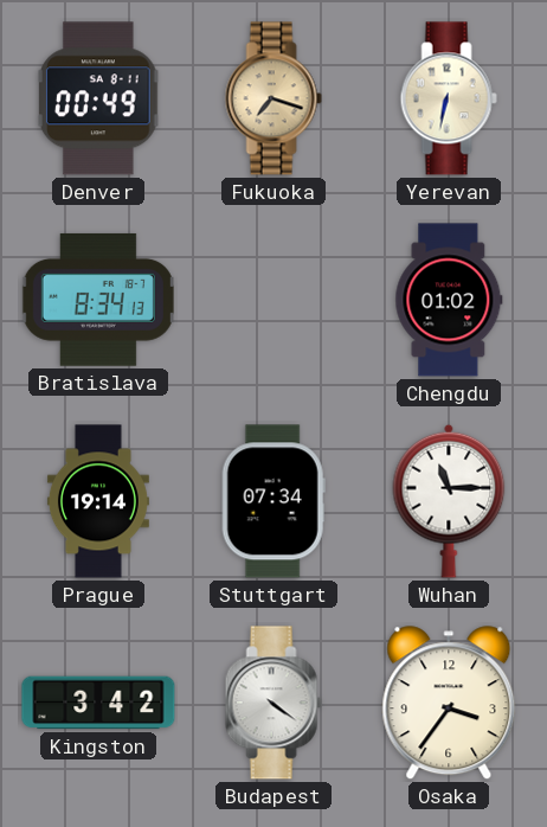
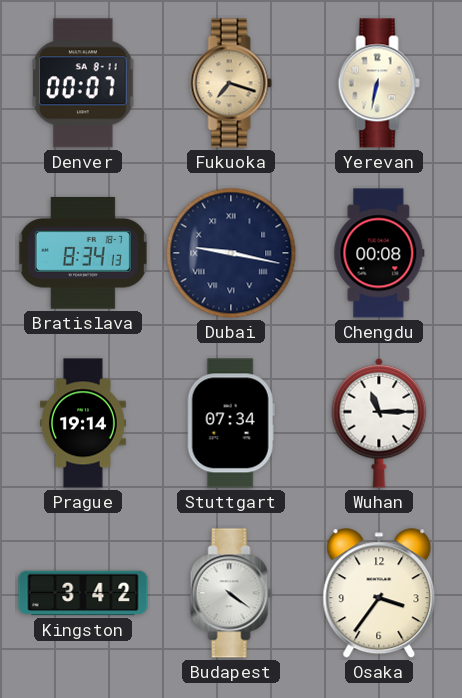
Denver: 00:49 -> 00:07
Dubai: none -> 9:17
Chengdu: 01:02 -> 00:08
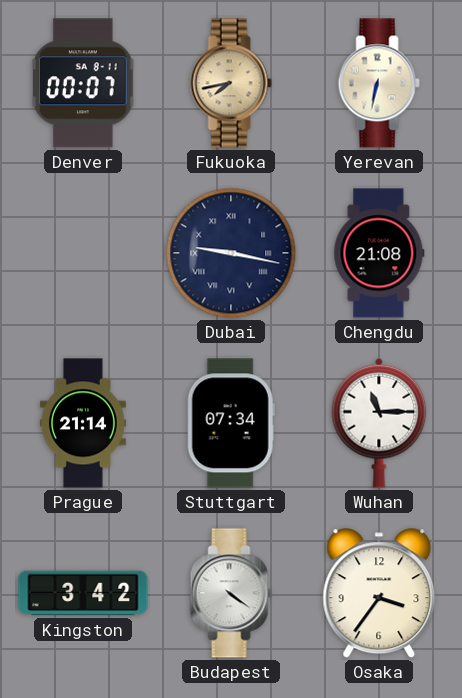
Fukuoka: 7:18 -> 7:43
Bratislava: 8:34 -> none
Chengdu: 00:08 -> 21:08
Prague: 19:14 -> 21:14
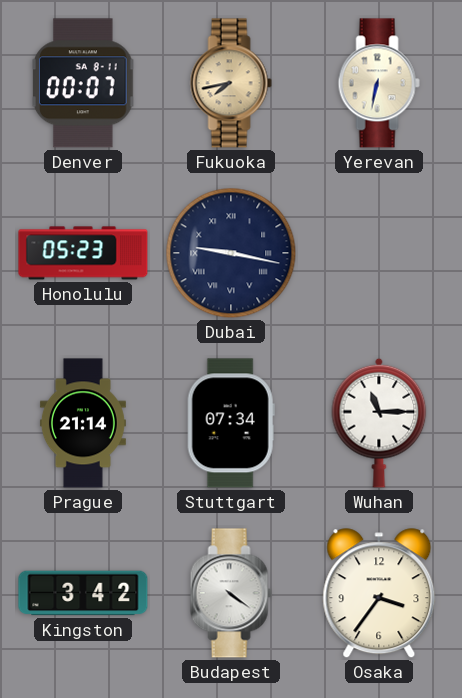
Honolulu: none -> 05:23
Chengdu: 21:08 -> none
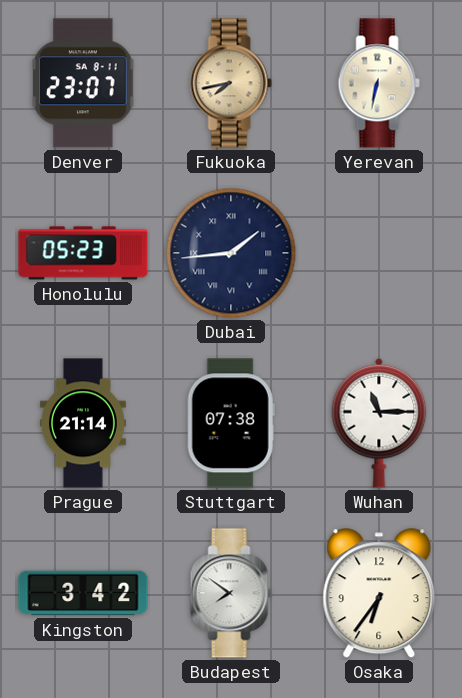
Denver: 00:07 -> 23:07
Dubai: 9:17 -> 1:44
Stuttgart: 07:34 -> 07:38
Budapest: 4:21 -> 7:51
Osaka: 3:36 -> 6:36
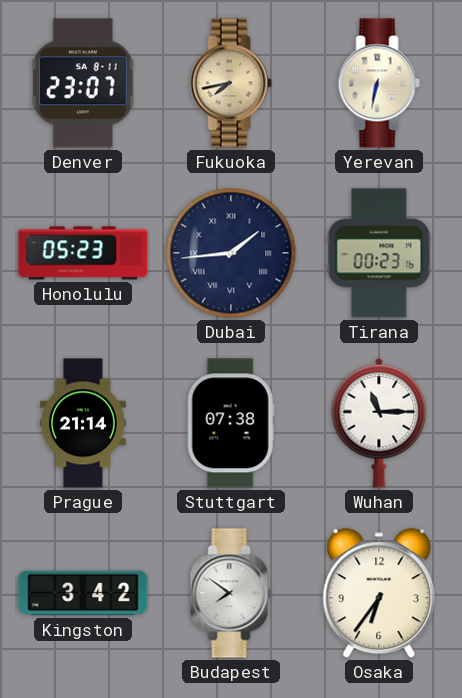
Tirana: none -> 00:23
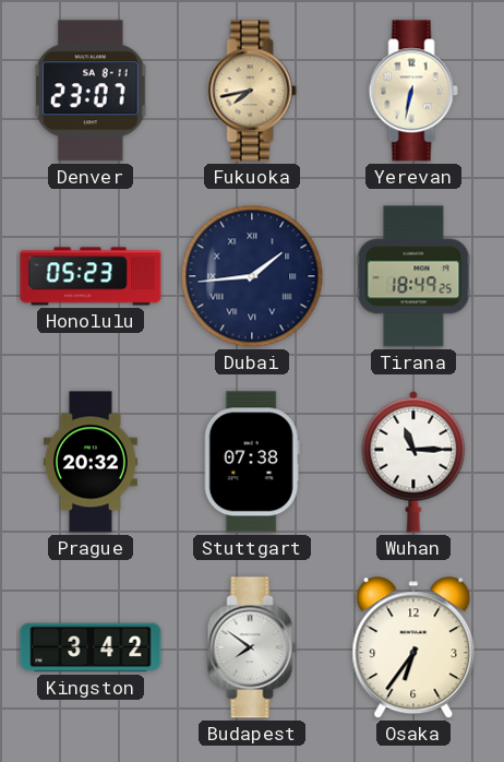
Tirana: 00:23 -> 18:49
Prague: 21:14 -> 20:32
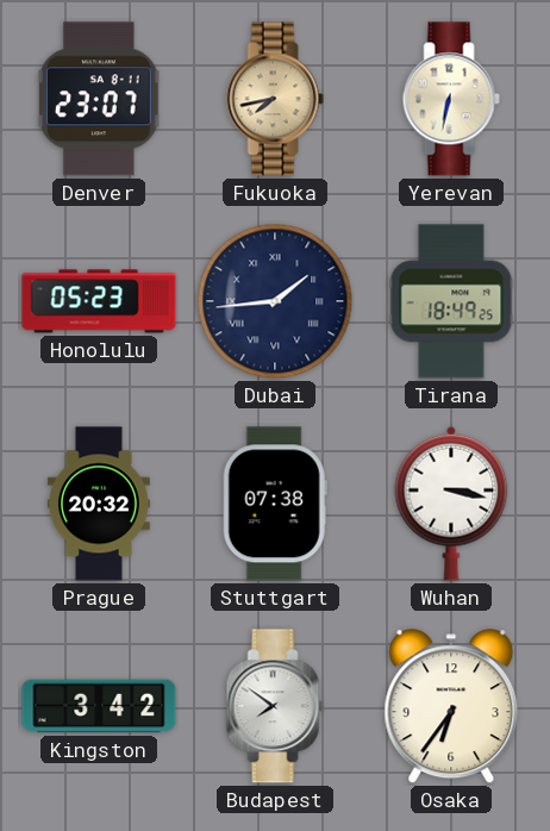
Wuhan: 11:15 -> 3:17
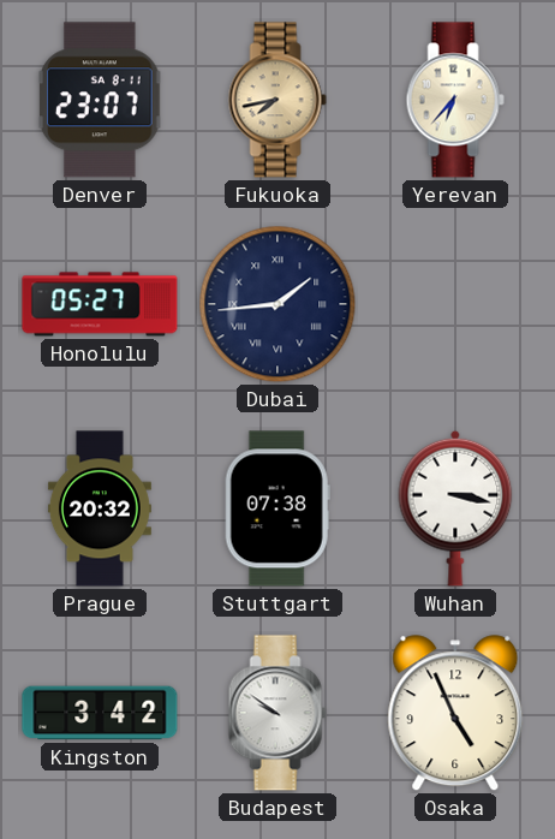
Yerevan: 6:32 -> 6:37
Honolulu: 05:23 -> 05:27
Tirana: 18:49 -> none
Budapest: 7:51 -> 9:51
Osaka: 6:36 -> 4:56
